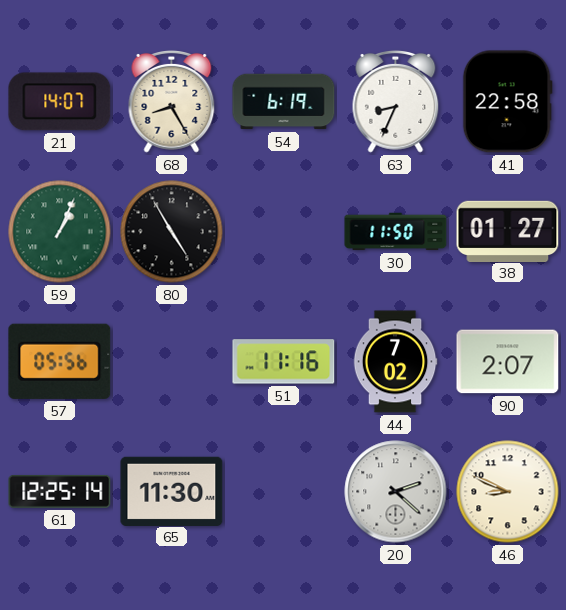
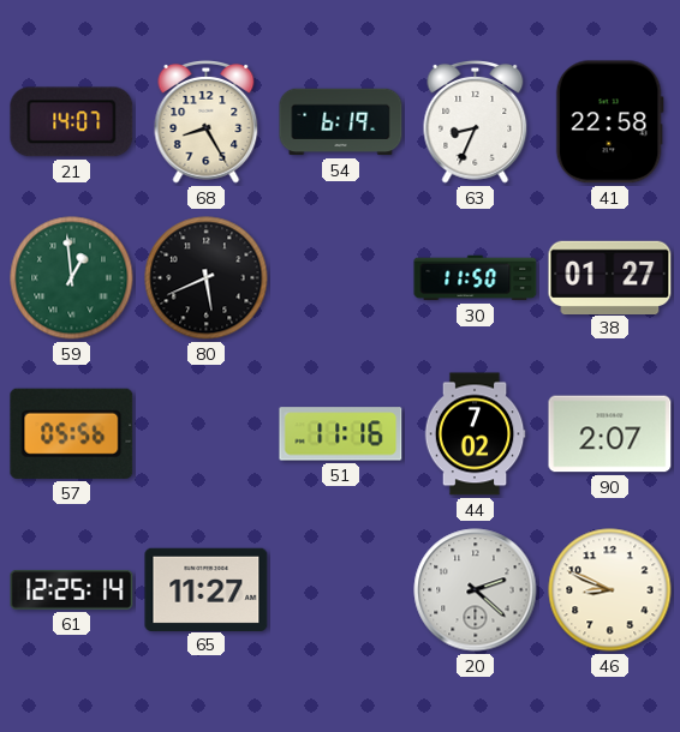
59: 1:04 -> 12:59
80: 4:55 -> 5:41
65: 11:30 -> 11:27
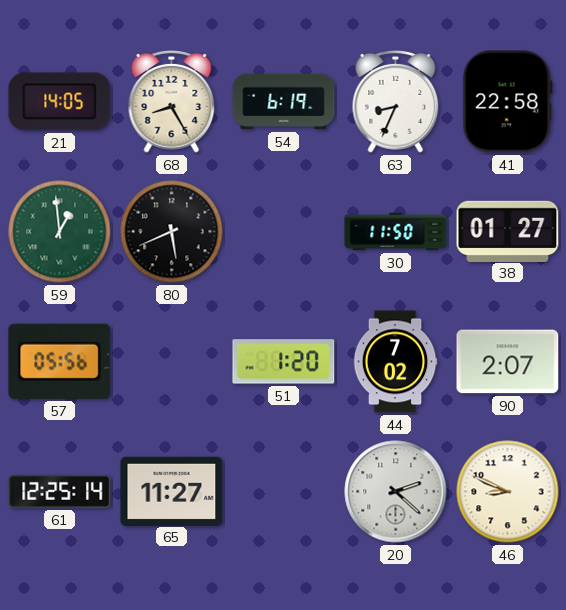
21: 14:07 -> 14:05
51: 11:16 -> 1:20
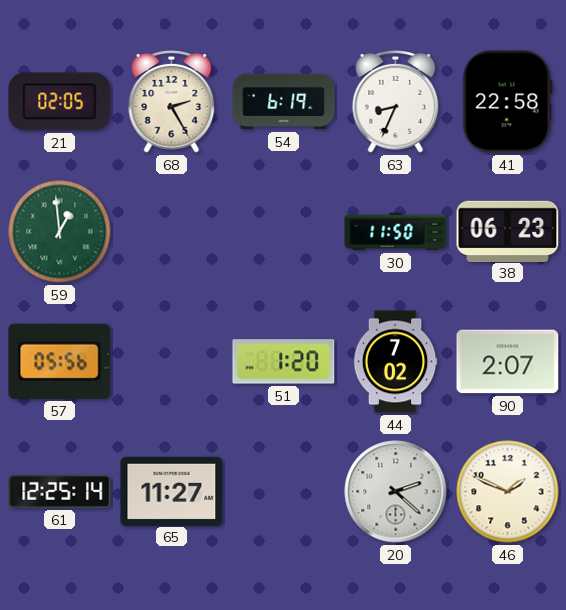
21: 14:05 -> 02:05
68: 8:25 -> 2:25
80: 5:41 -> none
38: 01:27 -> 06:23
46: 8:49 -> 1:49
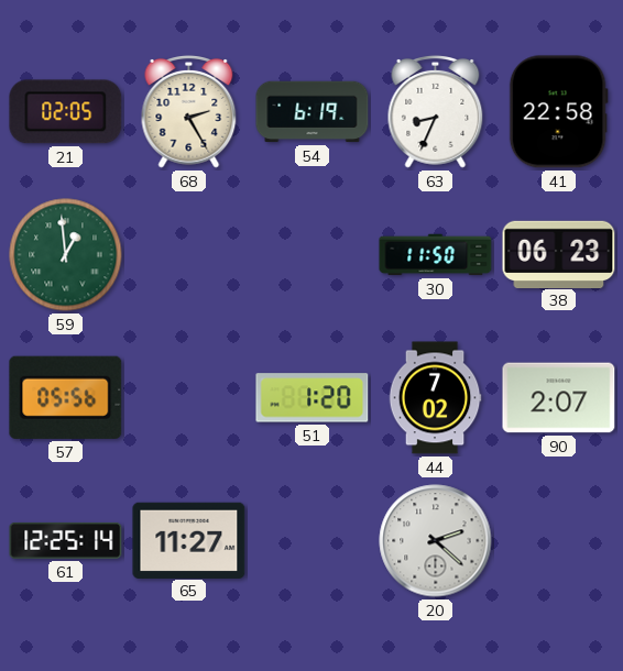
46: 1:49 -> none
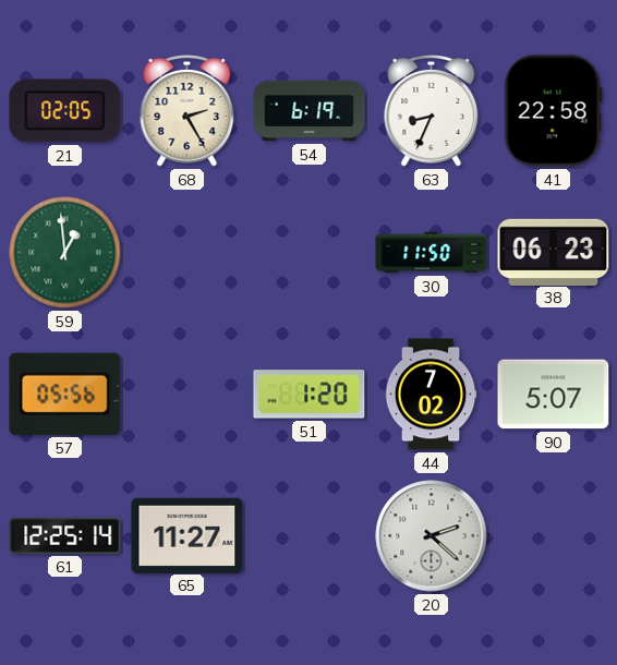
90: 2:07 -> 5:07
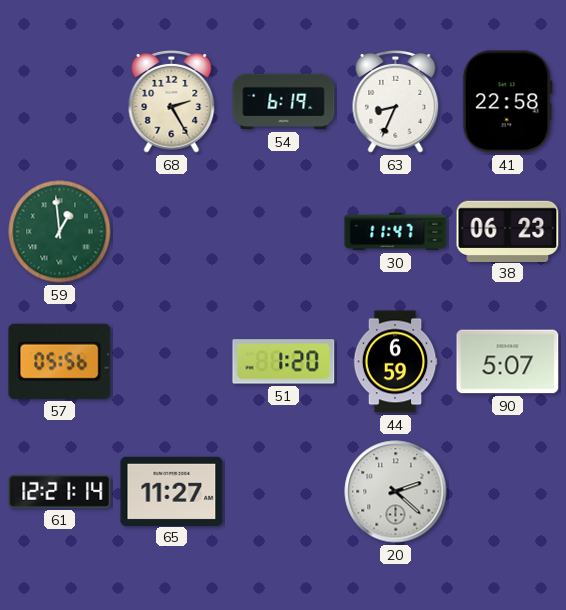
21: 02:05 -> none
30: 11:50 -> 11:47
44: 7:02 -> 6:59
61: 12:25 -> 12:21
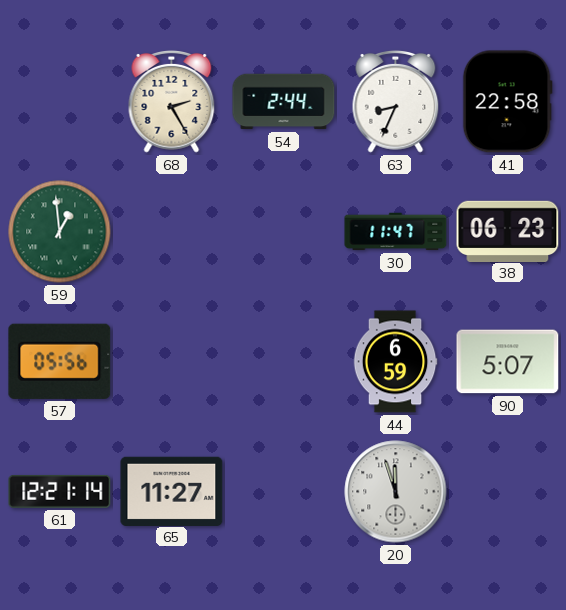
54: 6:19 -> 2:44
51: 1:20 -> none
20: 2:22 -> 11:57
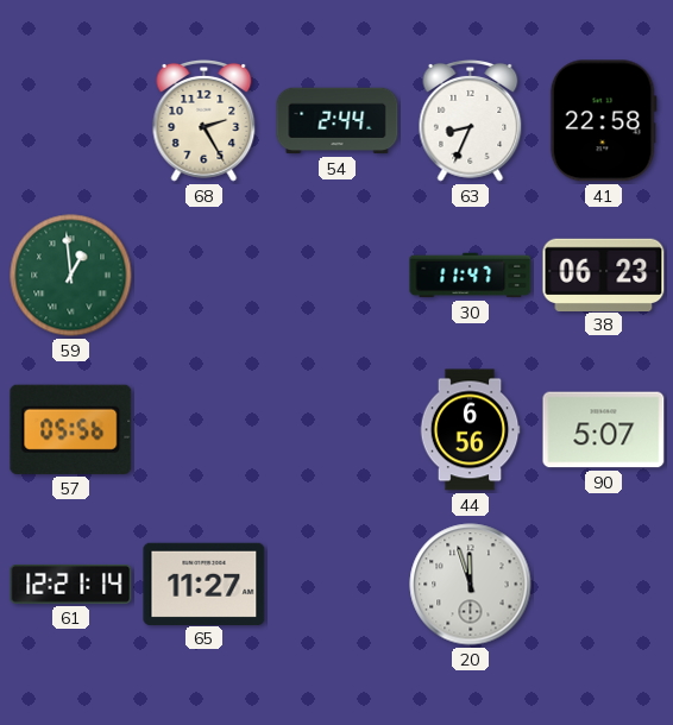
44: 6:59 -> 6:56
